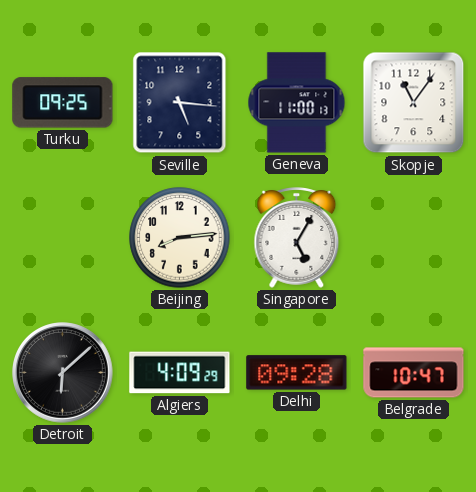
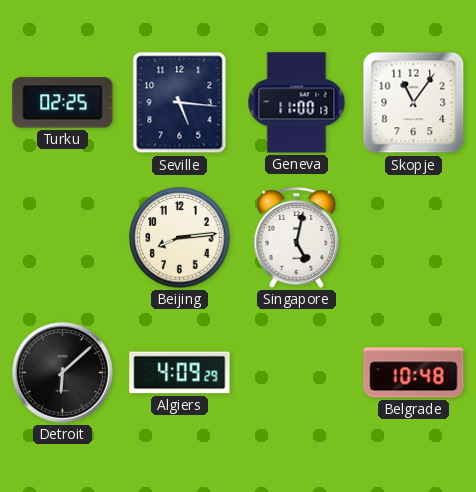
Turku: 09:25 -> 02:25
Singapore: 5:05 -> 5:02
Delhi: 09:28 -> none
Belgrade: 10:47 -> 10:48
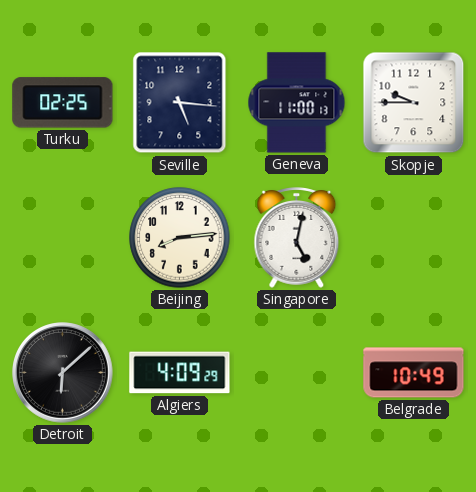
Skopje: 11:06 -> 9:45
Belgrade: 10:48 -> 10:49
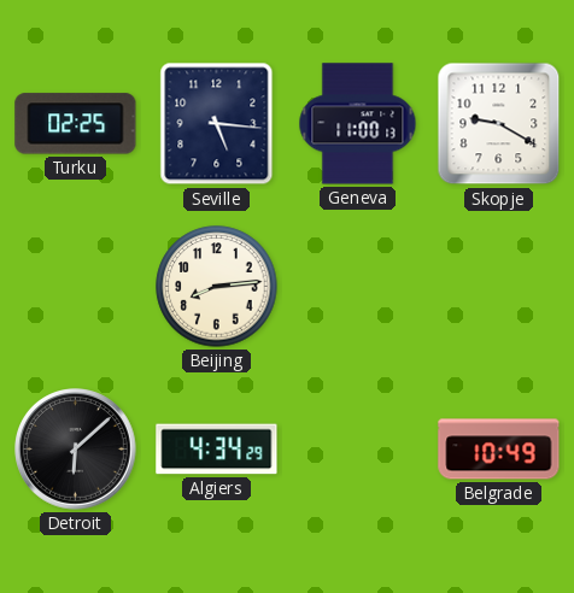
Skopje: 9:45 -> 9:20
Singapore: 5:02 -> none
Algiers: 4:09 -> 4:34
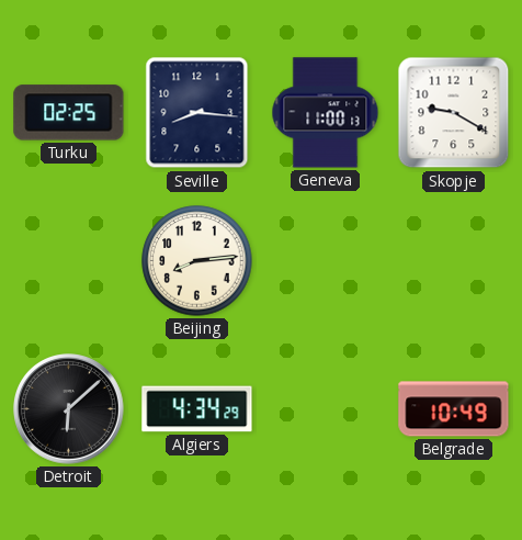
Seville: 5:16 -> 8:16
